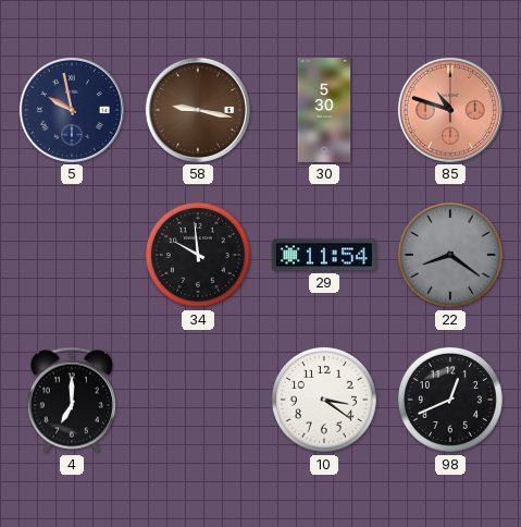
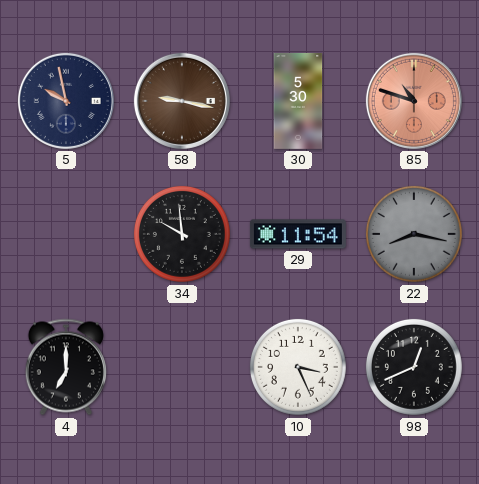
22: 8:21 -> 8:17
10: 3:21 -> 3:26
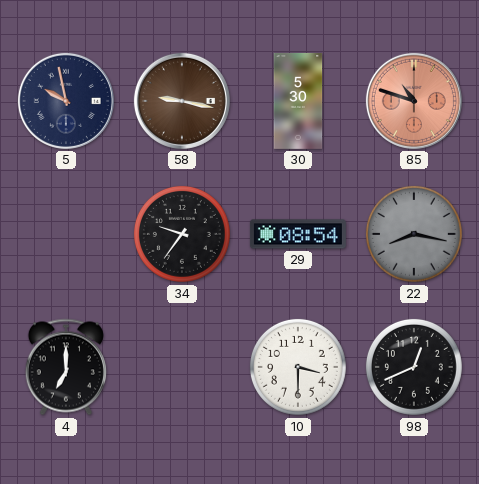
34: 9:59 -> 9:36
29: 11:54 -> 08:54
10: 3:26 -> 3:30
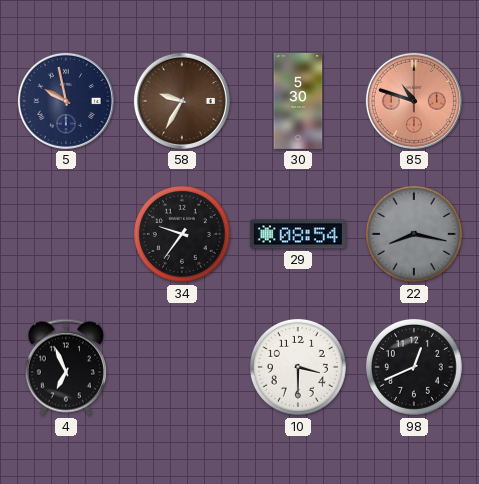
58: 9:17 -> 9:35
4: 7:00 -> 6:56
